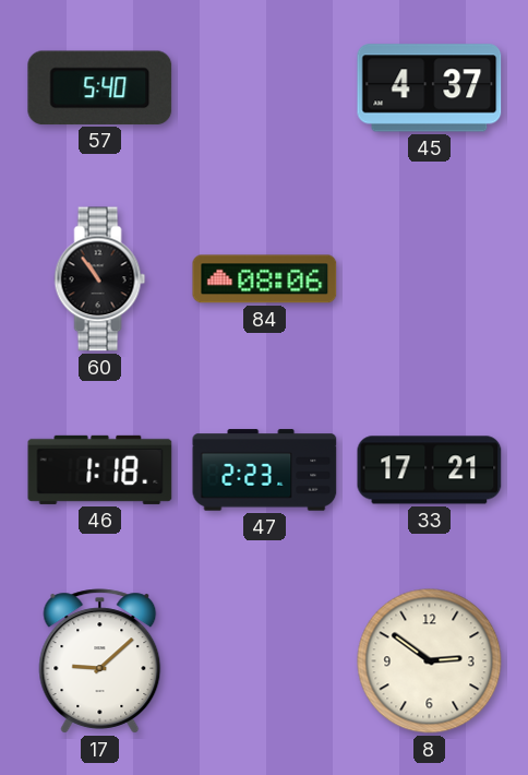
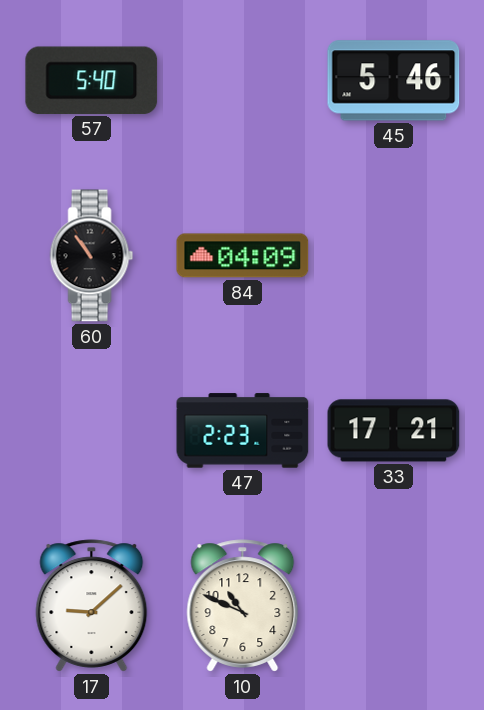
45: 4:37 -> 5:46
84: 08:06 -> 04:09
46: 1:18 -> none
10: none -> 10:49
8: 2:51 -> none
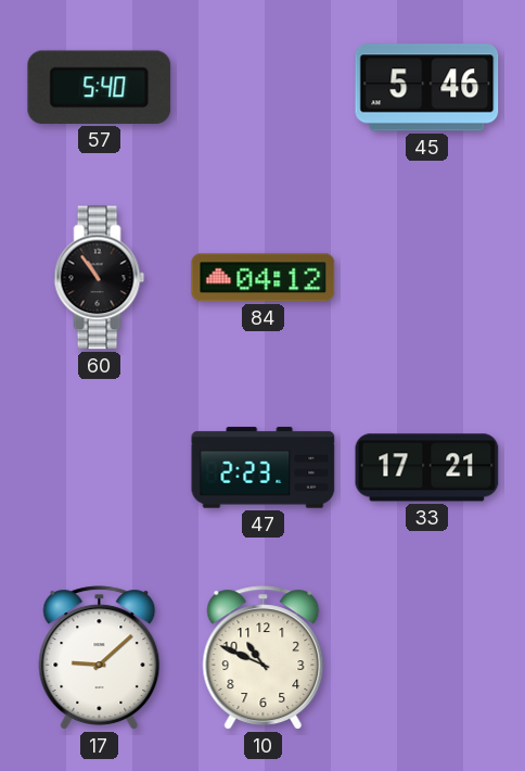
84: 04:09 -> 04:12
